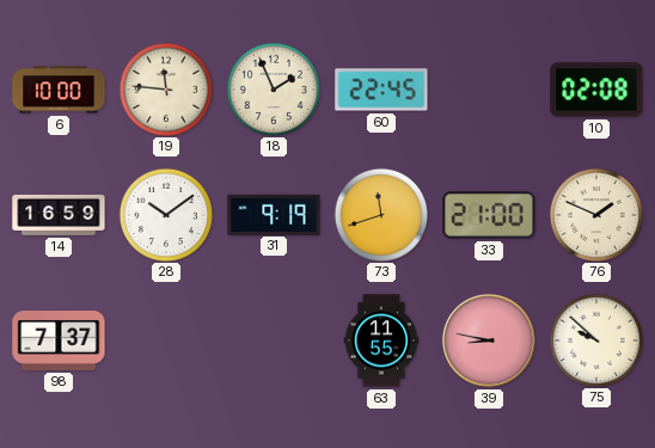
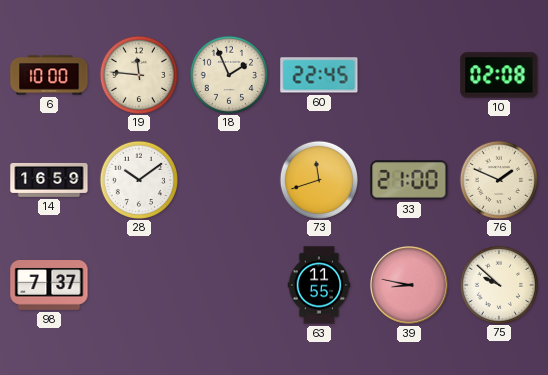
31: 9:19 -> none
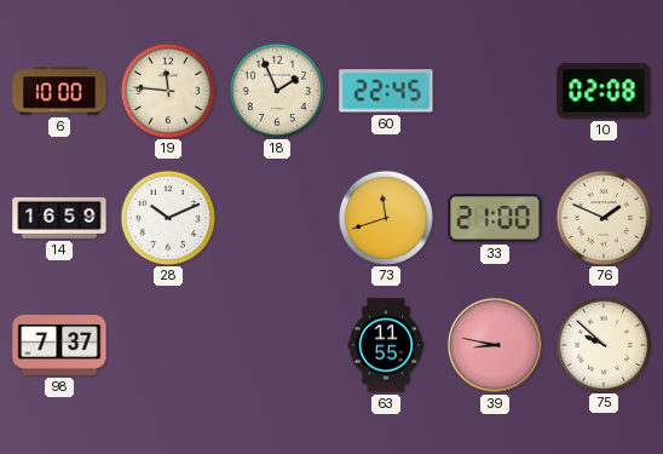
28: 10:09 -> 10:11
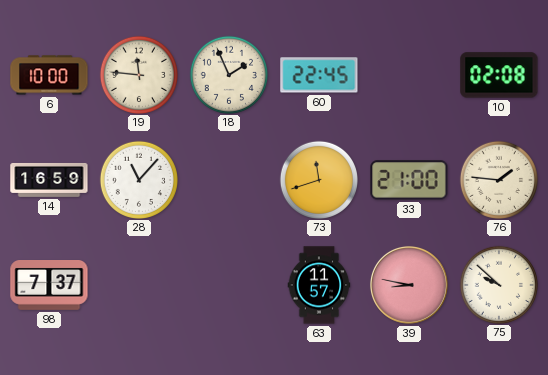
28: 10:11 -> 11:07
76: 1:49 -> 1:46
63: 11:55 -> 11:57
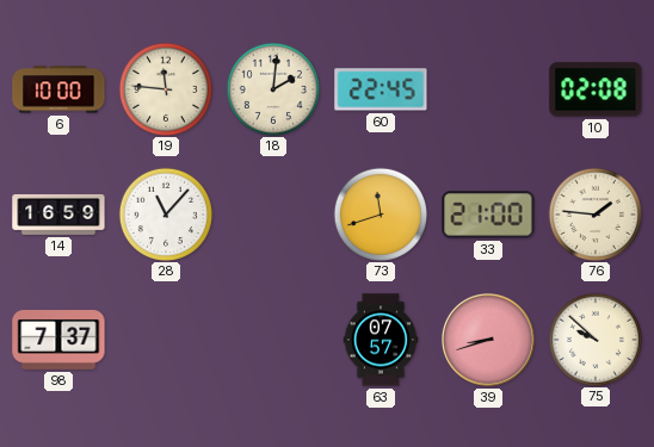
18: 1:56 -> 2:01
63: 11:57 -> 07:57
39: 8:47 -> 8:42
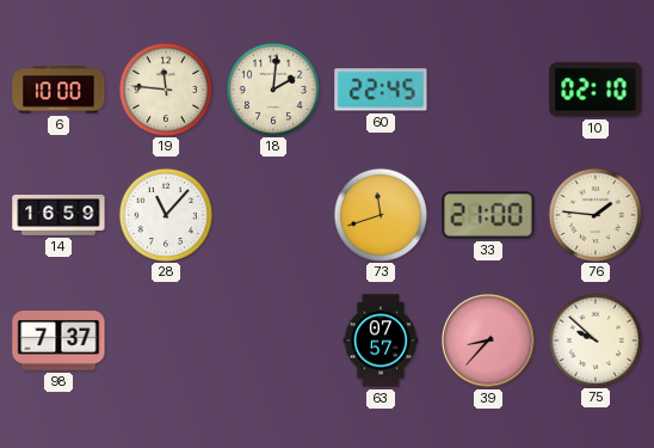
10: 02:08 -> 02:10
39: 8:42 -> 8:37
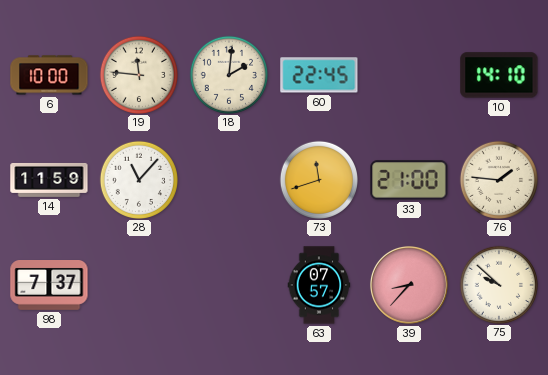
10: 02:10 -> 14:10
14: 16:59 -> 11:59
